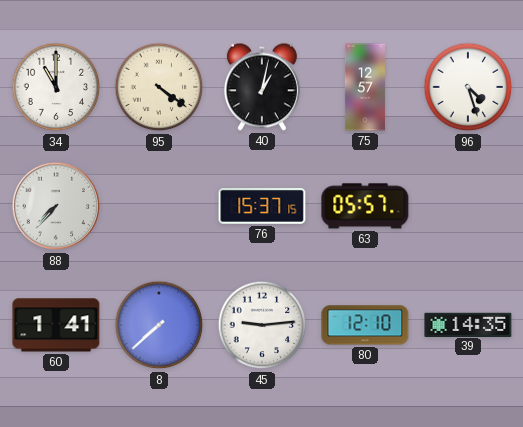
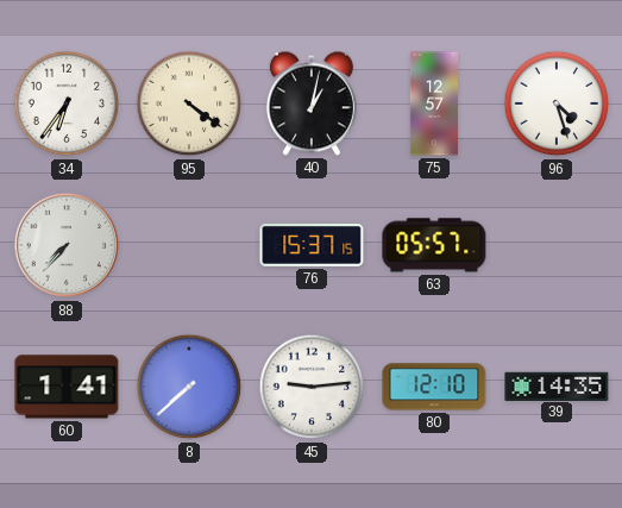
34: 11:00 -> 6:36
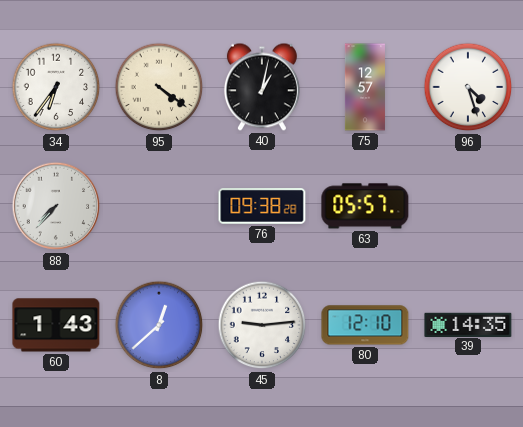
76: 15:37 -> 09:38
60: 1:41 -> 1:43
8: 7:38 -> 12:38
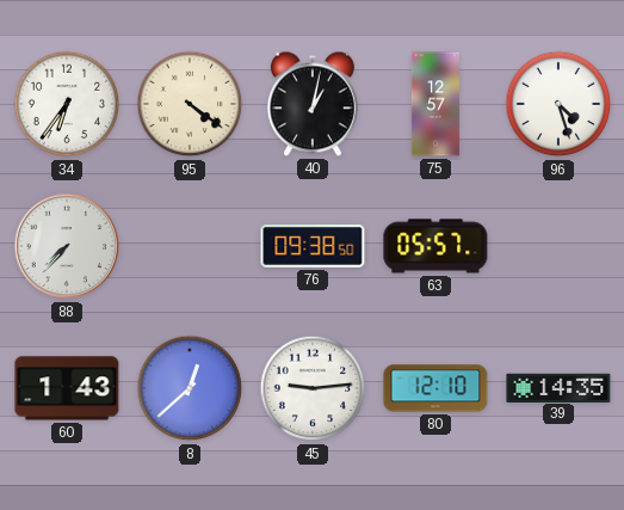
76: 09:38:28 -> 09:38:50
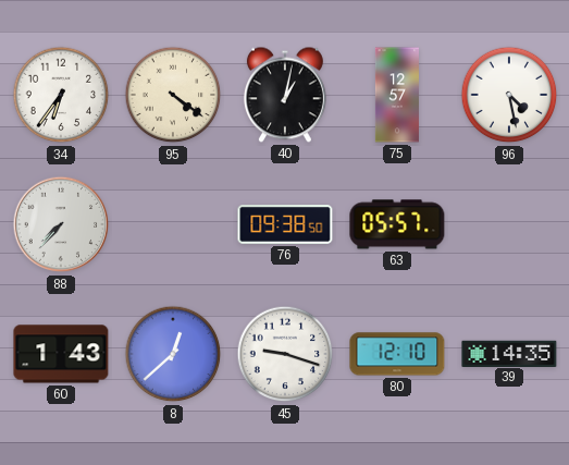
96: 4:27 -> 4:28
45: 9:14 -> 9:18
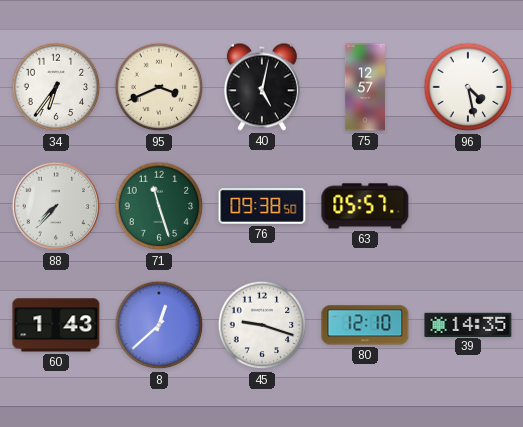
95: 4:21 -> 3:41
40: 1:02 -> 5:02
71: none -> 11:27
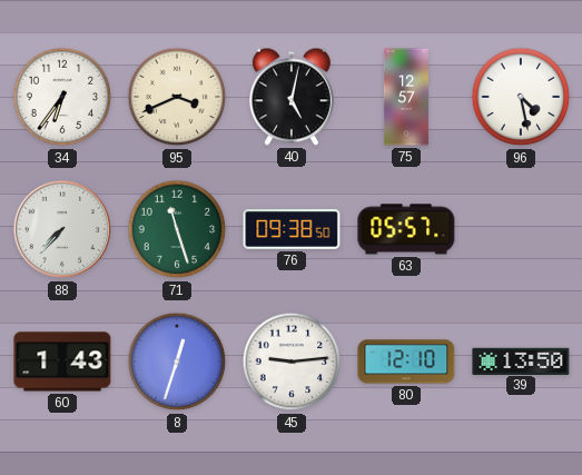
8: 12:38 -> 12:33
45: 9:18 -> 9:14
39: 14:35 -> 13:50
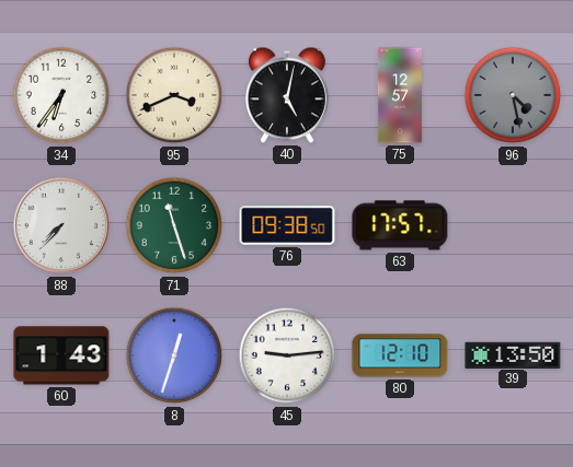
96 dial: white -> grey
63: 05:57 -> 17:57
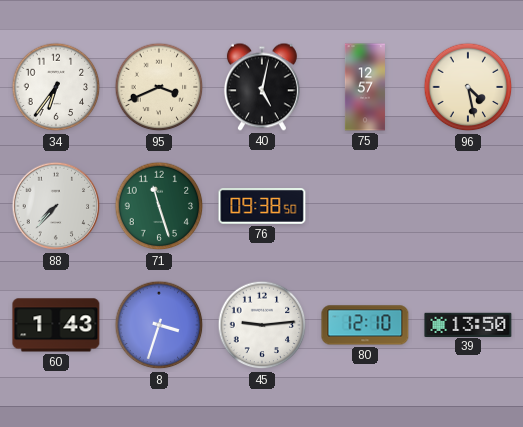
96 dial: grey -> cream
63: 17:57 -> none
8: 12:33 -> 3:33
